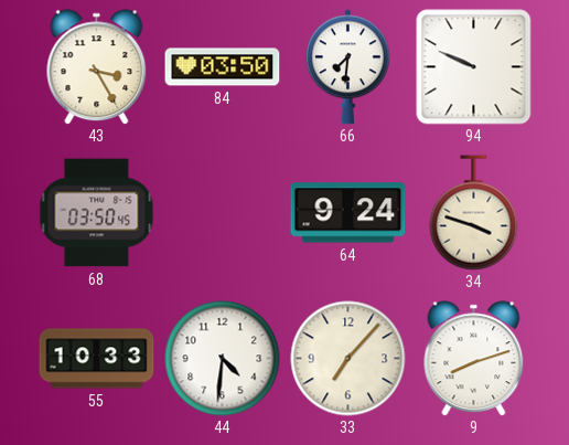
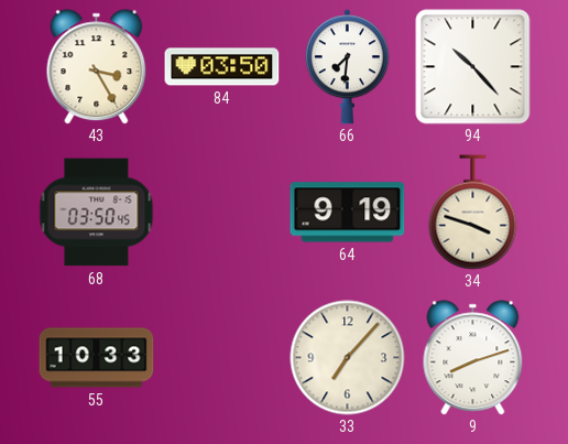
94: 9:49 -> 10:23
64: 9:24 -> 9:19
44: 4:31 -> none
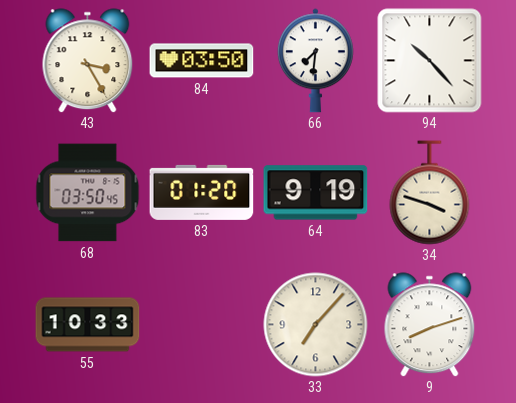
83: none -> 01:20
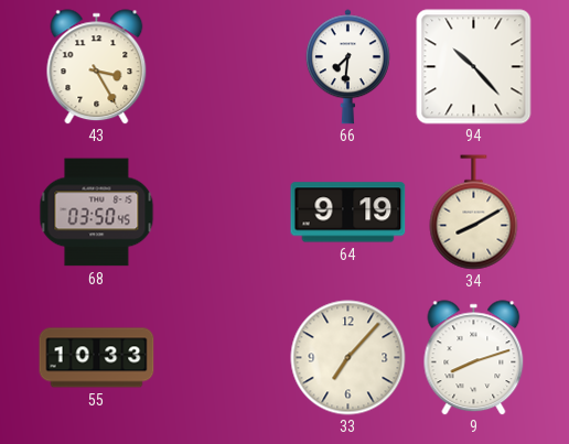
84: 03:50 -> none
83: 01:20 -> none
34: 3:48 -> 8:10
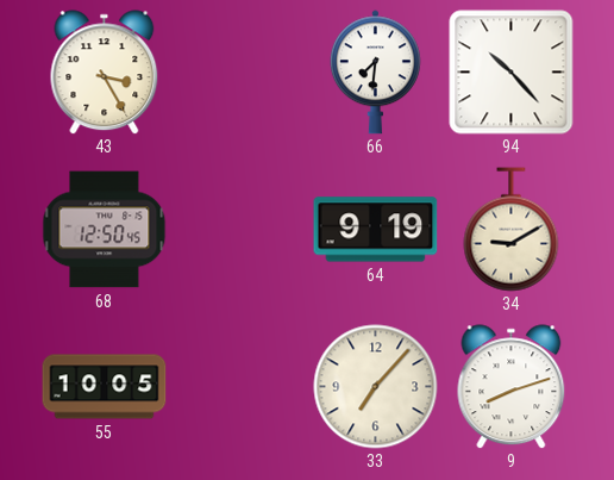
68: 03:50 -> 12:50
34: 8:10 -> 9:10
55: 10:33 -> 10:05
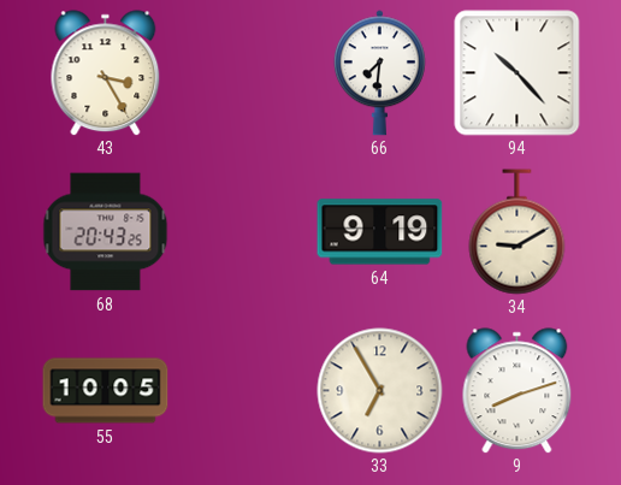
68: 12:50 -> 20:43
33: 7:07 -> 6:55
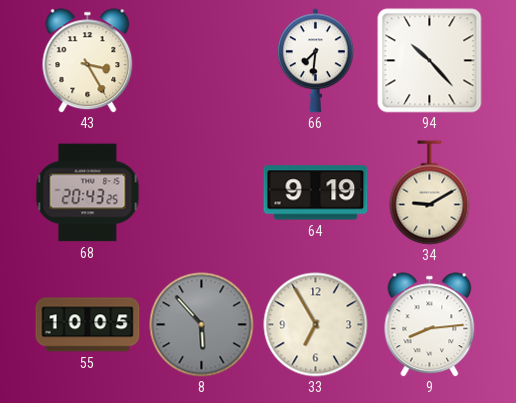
8: none -> 5:53
9: 8:12 -> 8:14
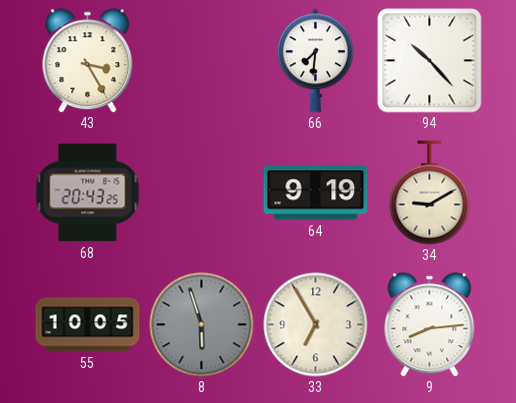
8: 5:53 -> 5:57
